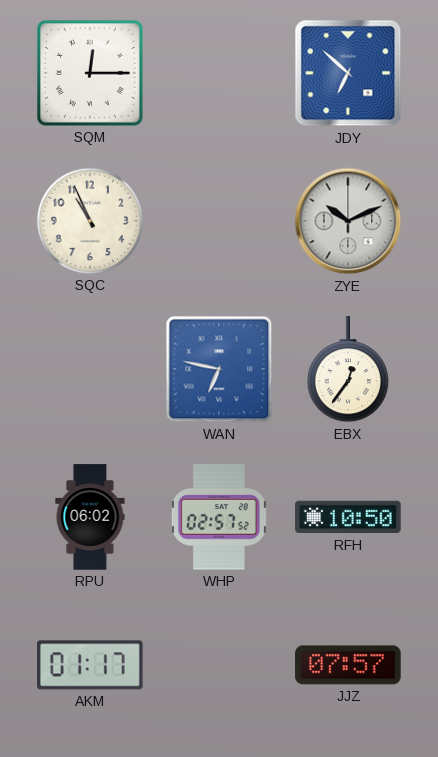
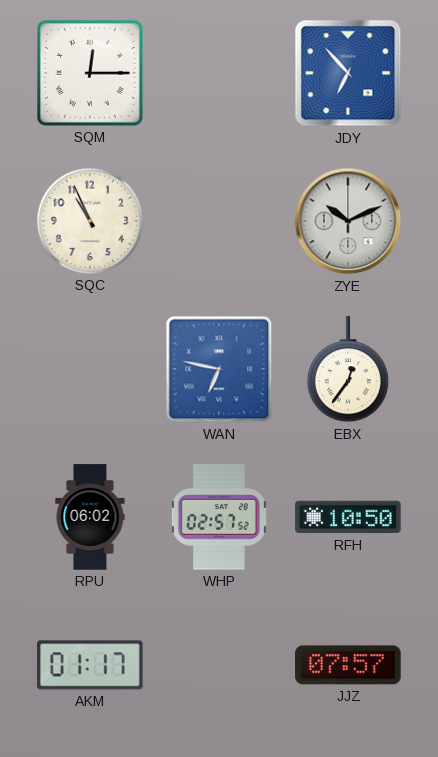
JDY: 6:52 -> 6:53
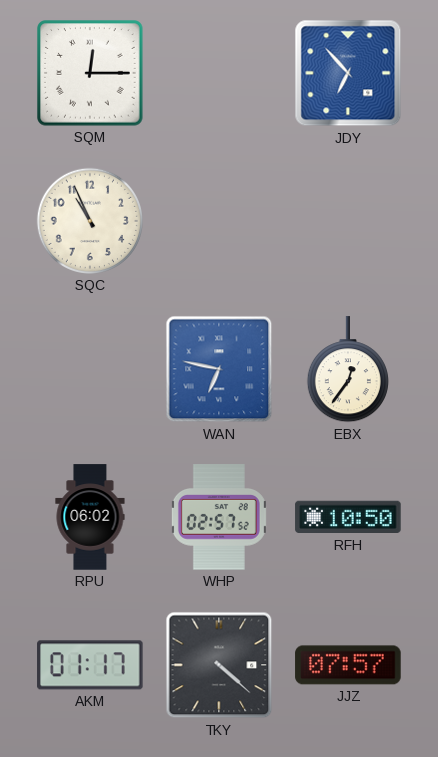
ZYE: 10:11 -> none
TKY: none -> 4:22
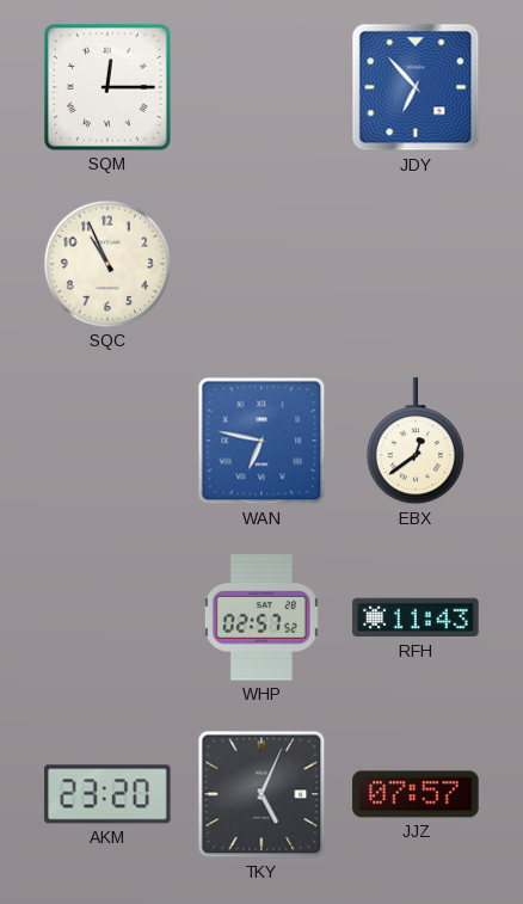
EBX: 12:36 -> 12:39
RPU: 06:02 -> none
RFH: 10:50 -> 11:43
AKM: 01:17 -> 23:20
TKY: 4:22 -> 5:04
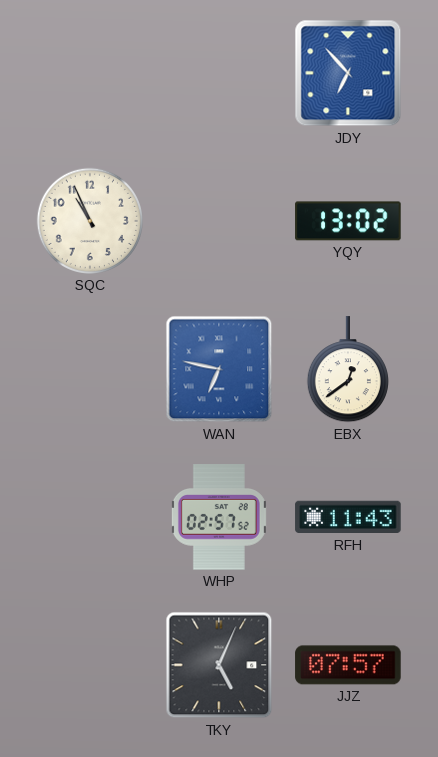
SQM: 12:15 -> none
YQY: none -> 13:02
AKM: 23:20 -> none
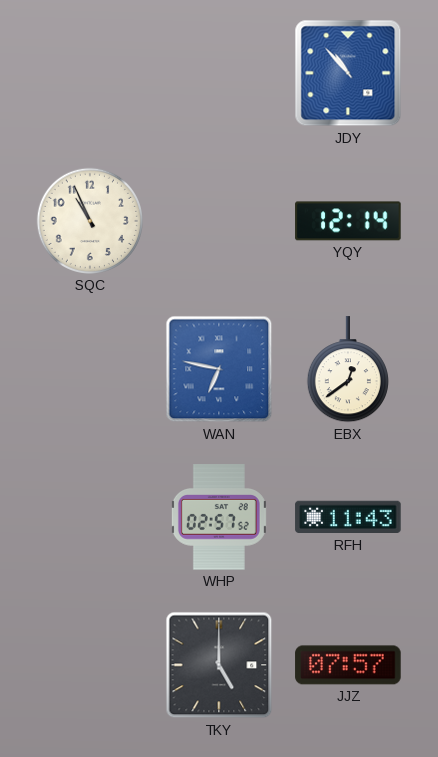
JDY: 6:53 -> 10:53
YQY: 13:02 -> 12:14
TKY: 5:04 -> 5:00
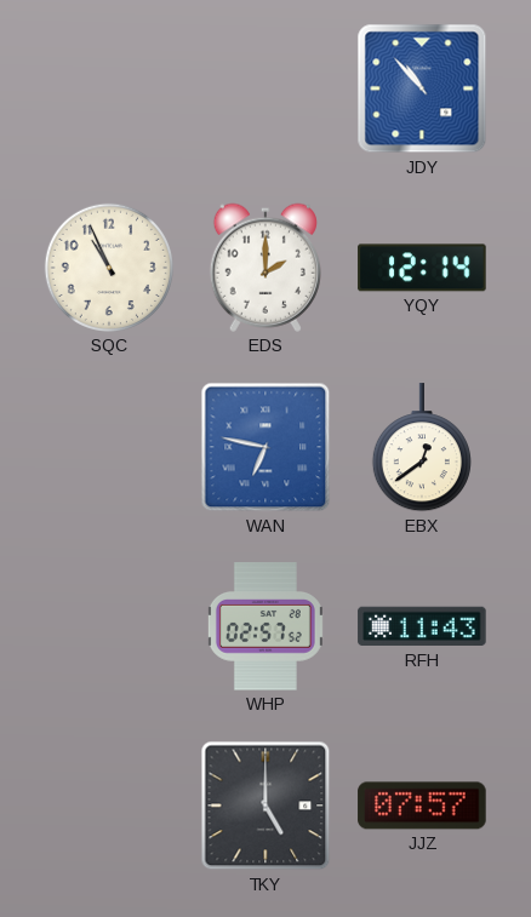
EDS: none -> 2:00
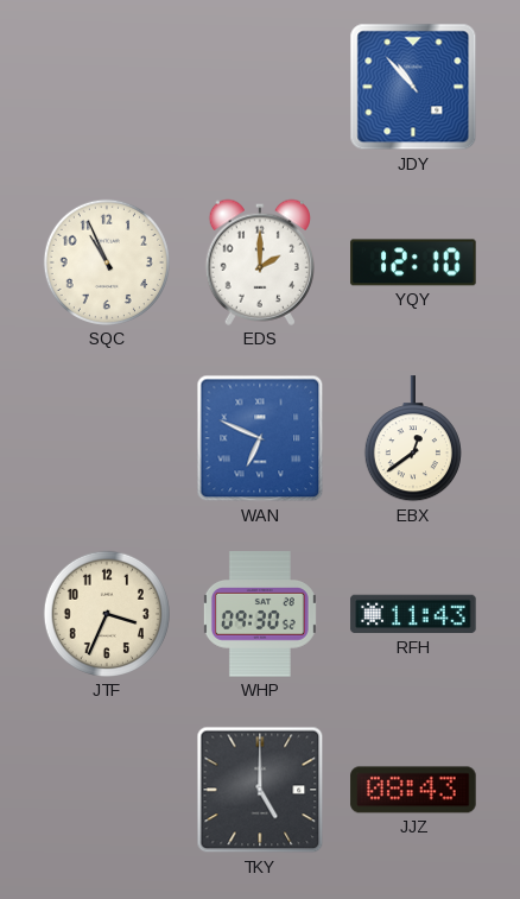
YQY: 12:14 -> 12:10
WAN: 6:47 -> 6:49
JTF: none -> 3:34
WHP: 02:57 -> 09:30
JJZ: 07:57 -> 08:43
